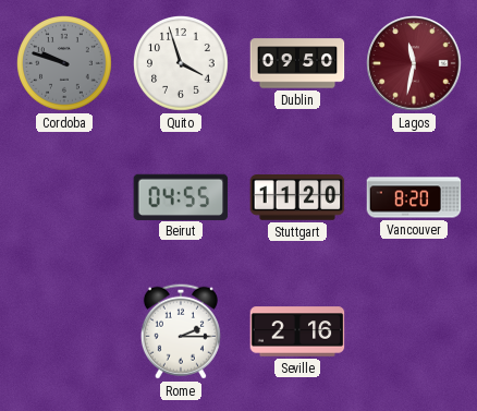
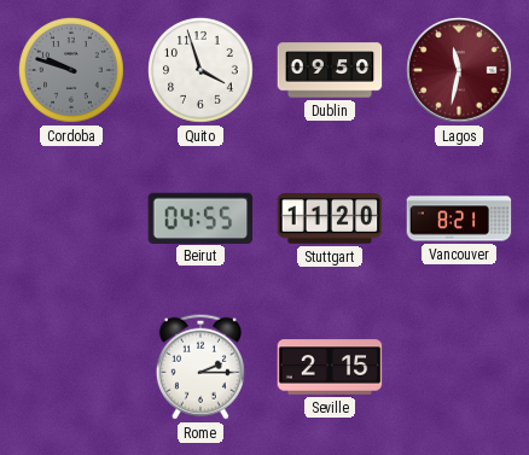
Vancouver: 8:20 -> 8:21
Seville: 2:16 -> 2:15
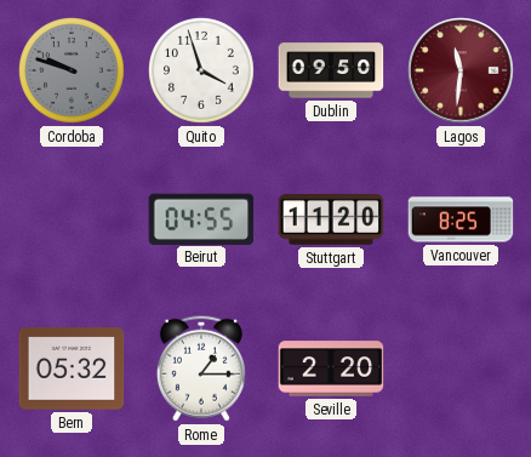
Lagos: 11:32 -> 11:31
Vancouver: 8:21 -> 8:25
Bern: none -> 05:32
Rome: 2:15 -> 1:15
Seville: 2:15 -> 2:20
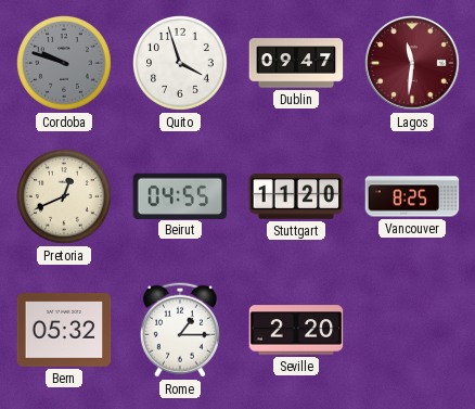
Dublin: 09:50 -> 09:47
Pretoria: none -> 12:41
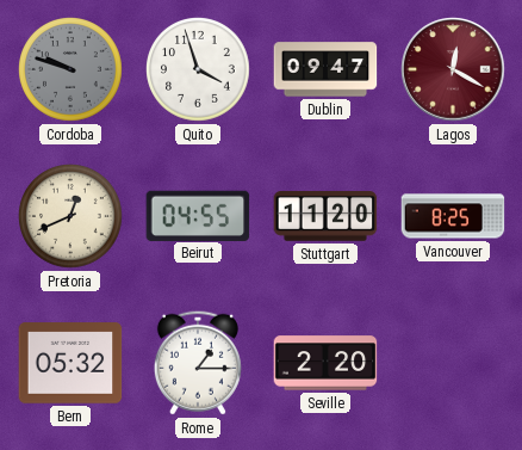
Lagos: 11:31 -> 12:20
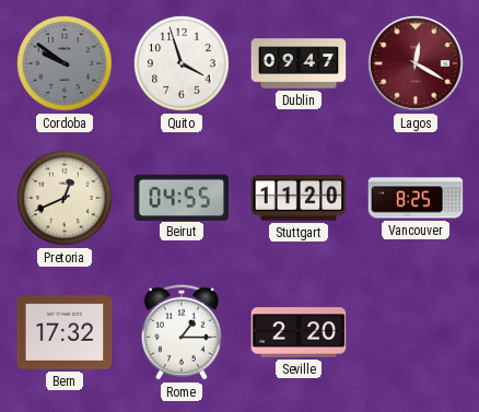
Cordoba: 9:48 -> 9:51
Bern: 05:32 -> 17:32
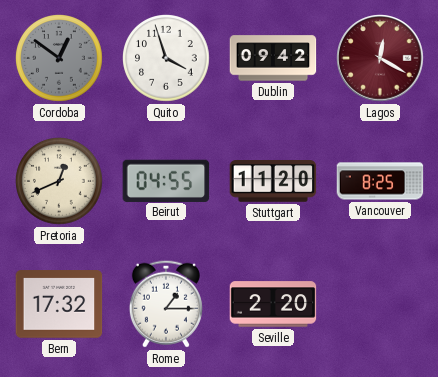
Cordoba: 9:51 -> 12:51
Dublin: 09:47 -> 09:42
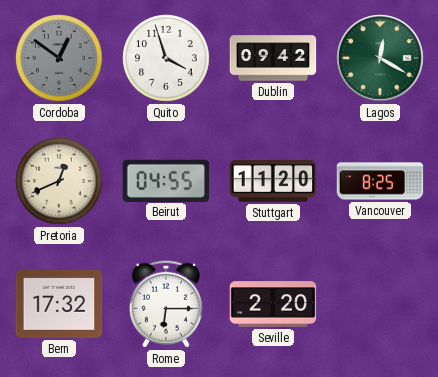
Lagos dial: burgundy -> green
Rome: 1:15 -> 6:15
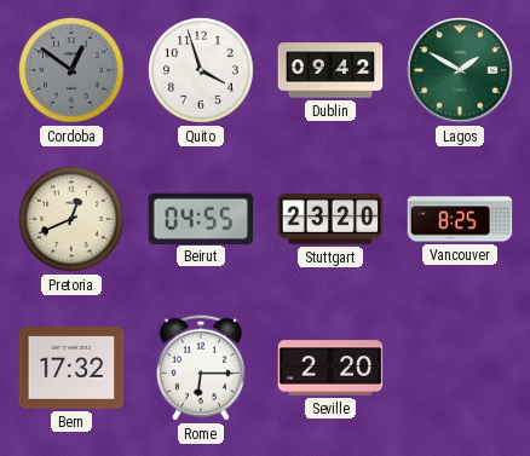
Lagos: 12:20 -> 1:50
Stuttgart: 11:20 -> 23:20
